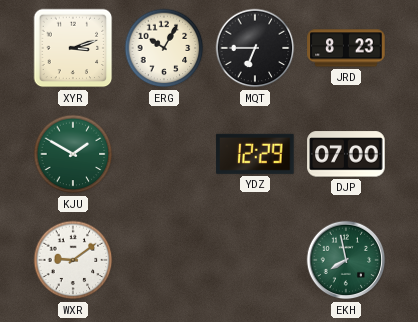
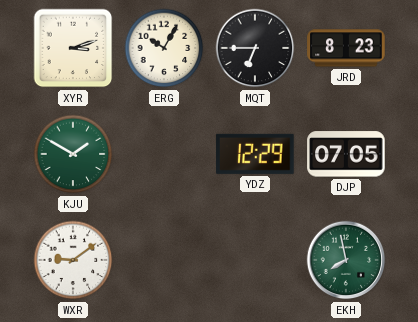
DJP: 07:00 -> 07:05
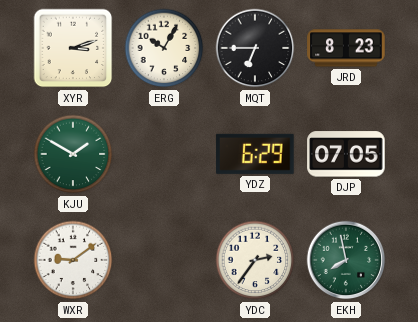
YDZ: 12:29 -> 6:29
YDC: none -> 2:36
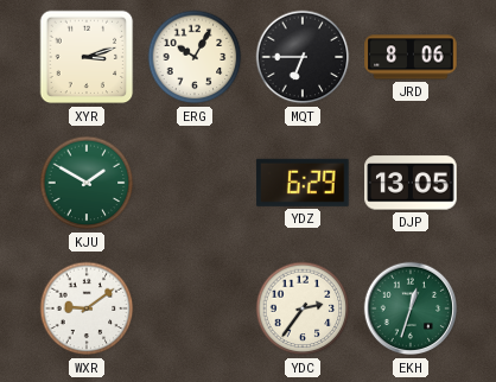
JRD: 8:23 -> 8:06
DJP: 07:05 -> 13:05
EKH: 7:58 -> 12:33
